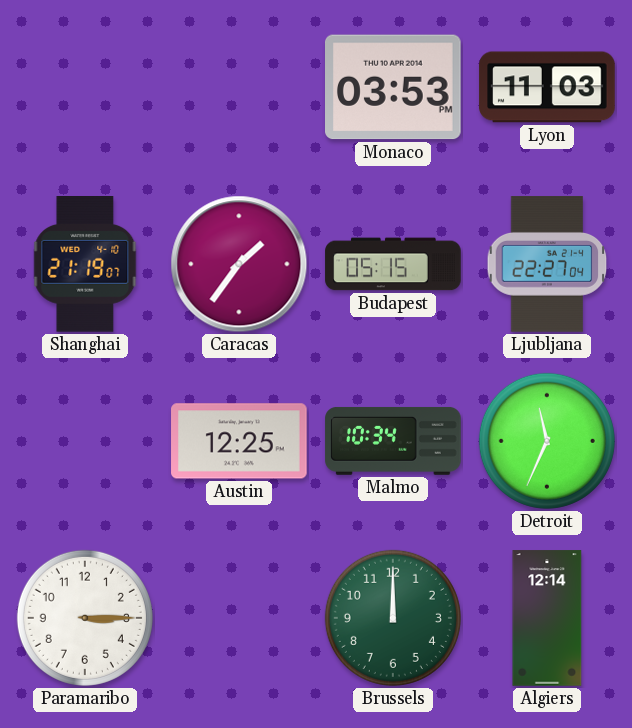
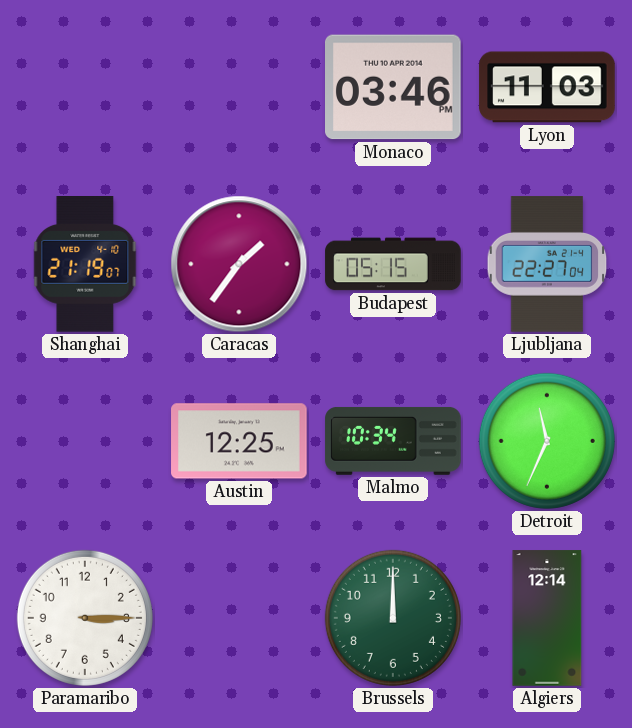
Monaco: 03:53 -> 03:46
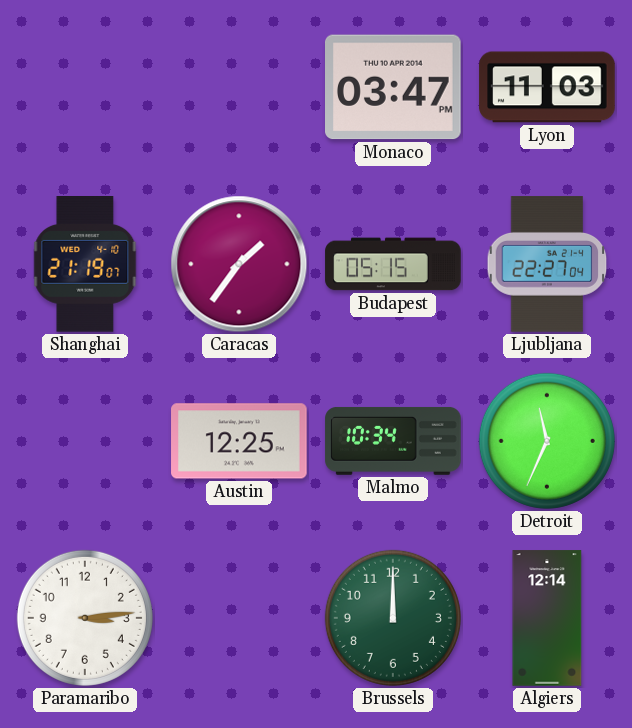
Monaco: 03:46 -> 03:47
Paramaribo: 3:15 -> 3:14
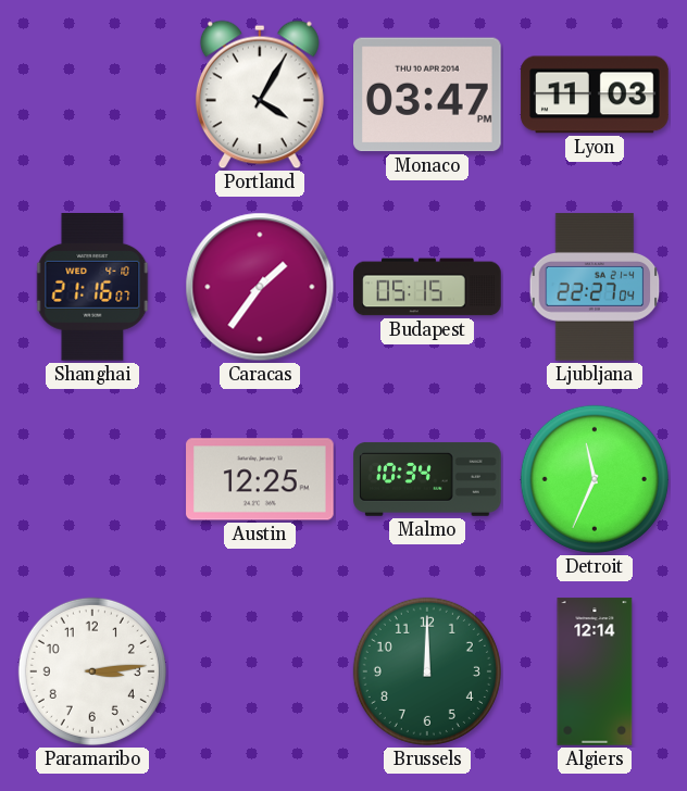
Portland: none -> 4:05
Shanghai: 21:19 -> 21:16
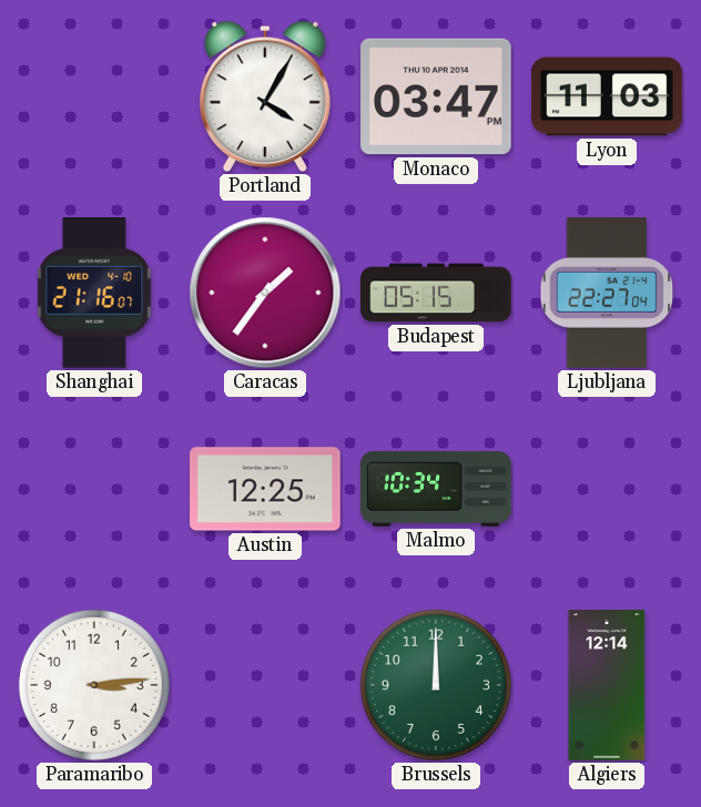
Detroit: 11:34 -> none
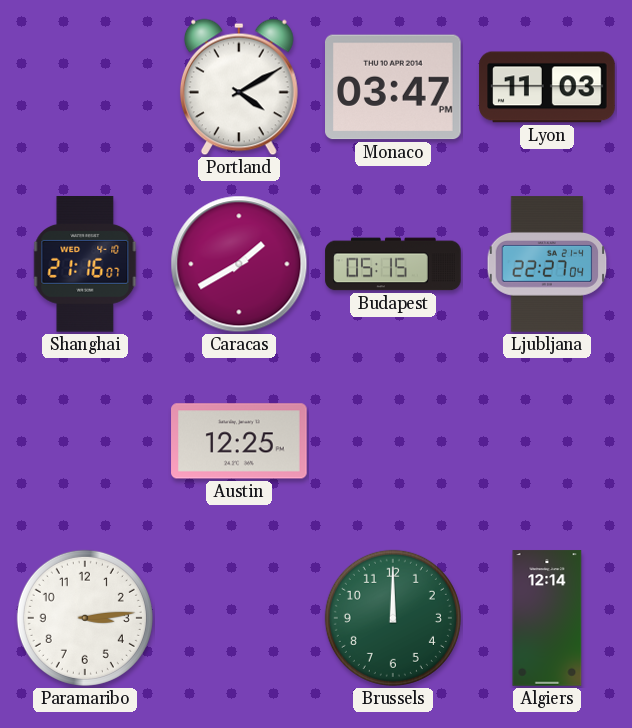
Portland: 4:05 -> 4:10
Caracas: 1:36 -> 1:40
Malmo: 10:34 -> none
